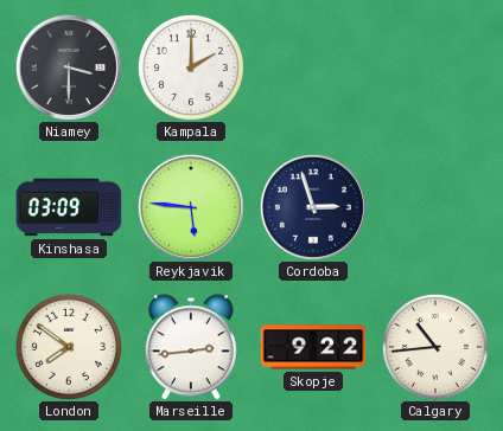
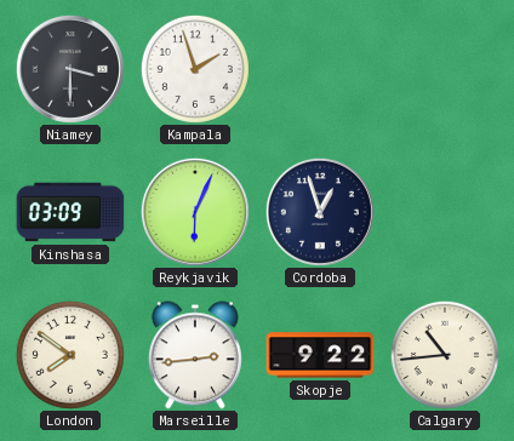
Kampala: 2:00 -> 1:57
Reykjavik: 5:46 -> 6:04
Cordoba: 2:57 -> 12:57
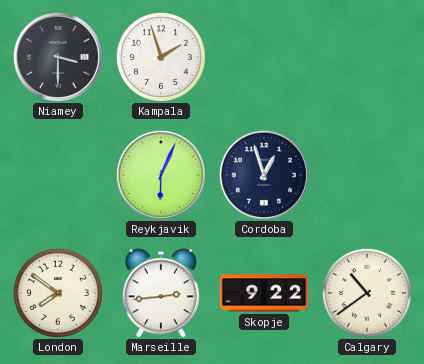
Kinshasa: 03:09 -> none
Calgary: 10:44 -> 10:39
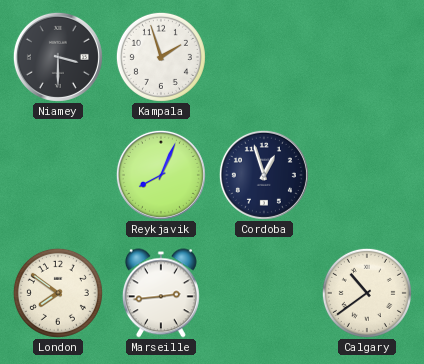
Reykjavik: 6:04 -> 8:04
Skopje: 9:22 -> none
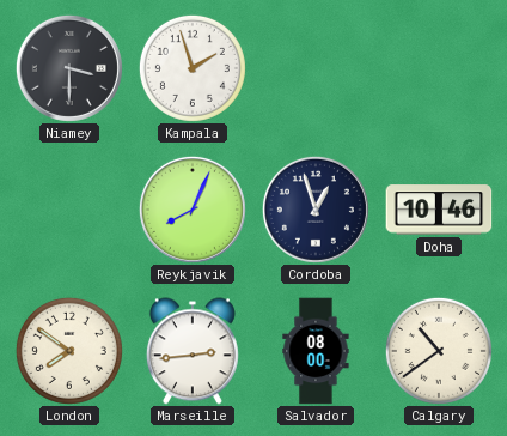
Doha: none -> 10:46
Salvador: none -> 08:00
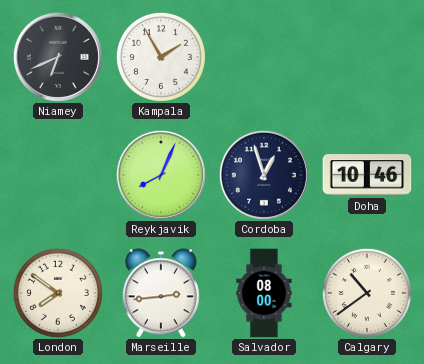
Niamey: 3:30 -> 6:41
Kampala: 1:57 -> 1:55
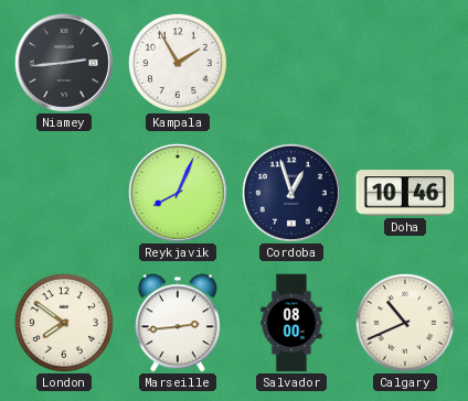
Niamey: 6:41 -> 2:44
Calgary: 10:39 -> 10:41
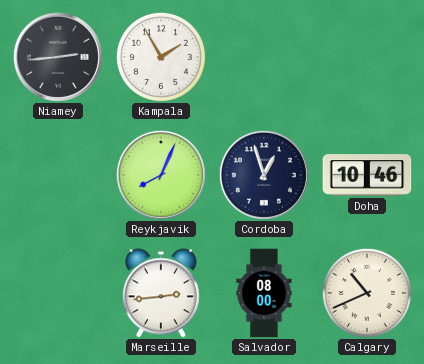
London: 7:51 -> none
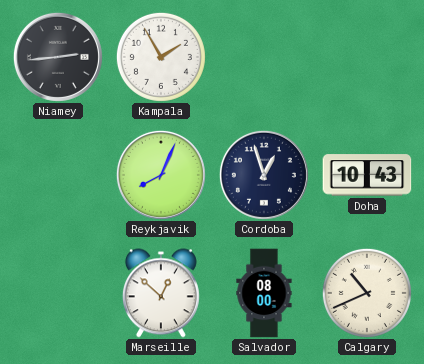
Doha: 10:46 -> 10:43
Marseille: 2:44 -> 12:52
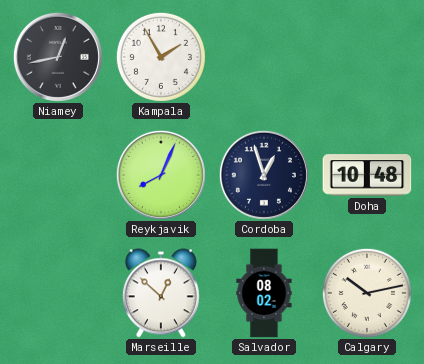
Niamey: 2:44 -> 12:43
Doha: 10:43 -> 10:48
Salvador: 08:00 -> 08:02
Calgary: 10:41 -> 10:13
